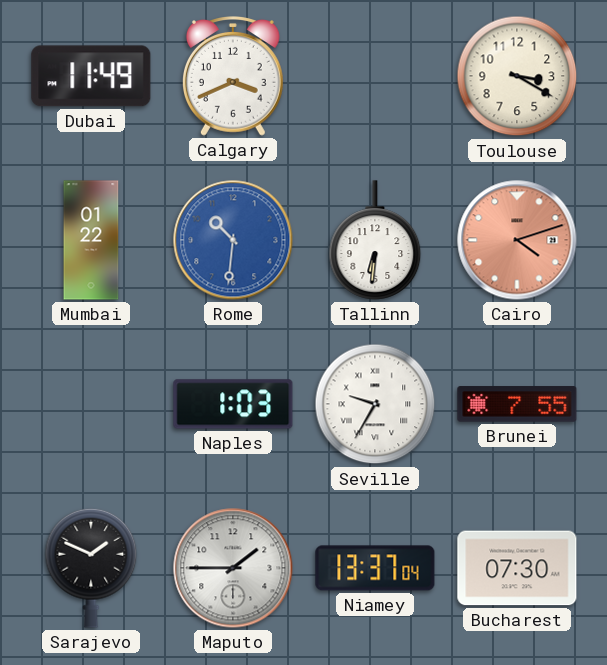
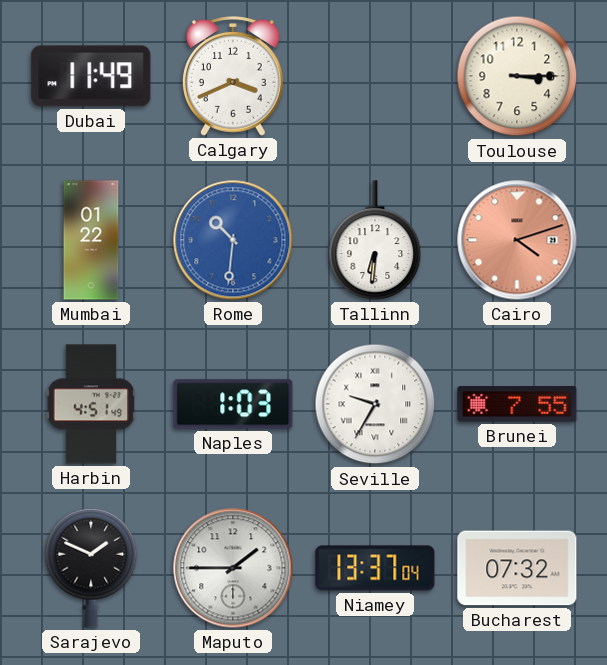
Toulouse: 3:20 -> 3:15
Harbin: none -> 4:51
Bucharest: 07:30 -> 07:32
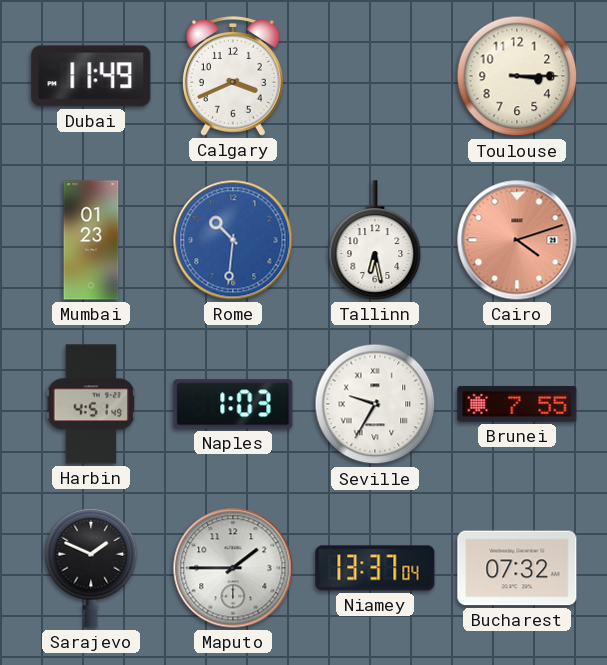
Mumbai: 01:22 -> 01:23
Tallinn: 6:31 -> 6:28
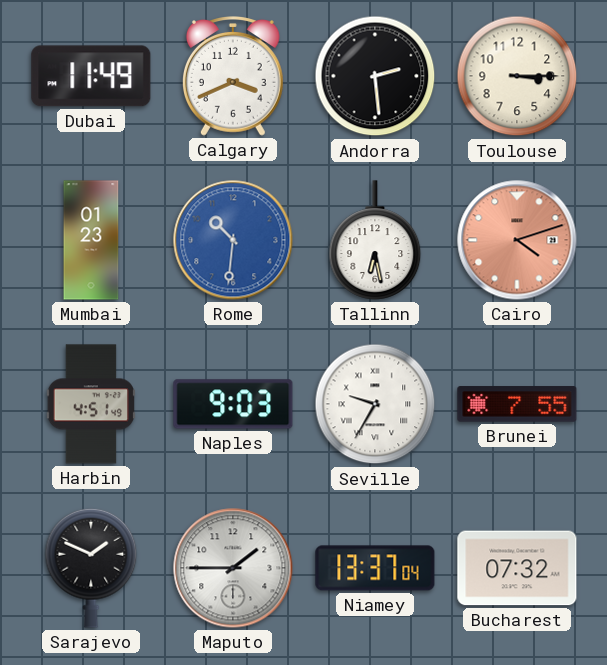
Andorra: none -> 2:29
Naples: 1:03 -> 9:03
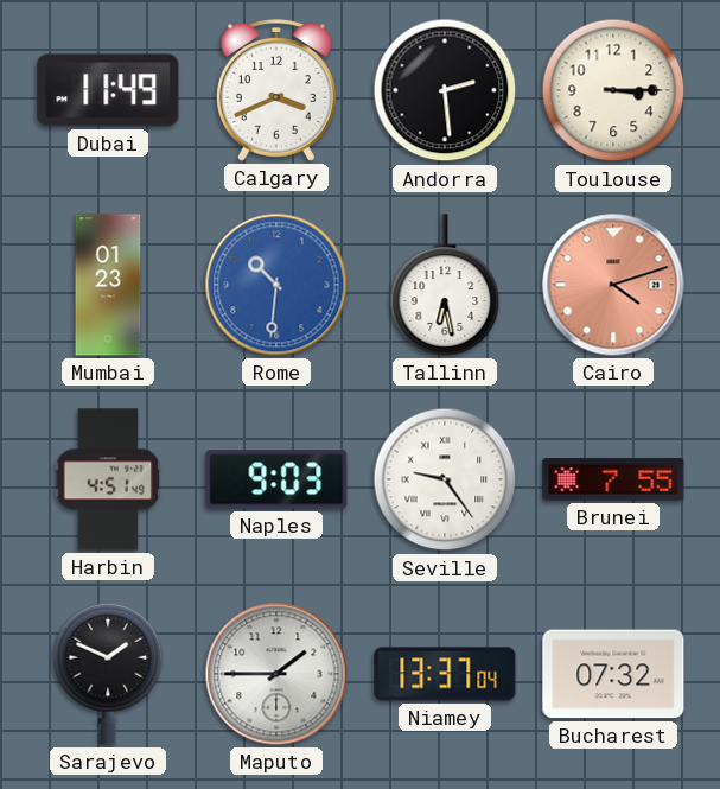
Seville: 9:35 -> 9:24
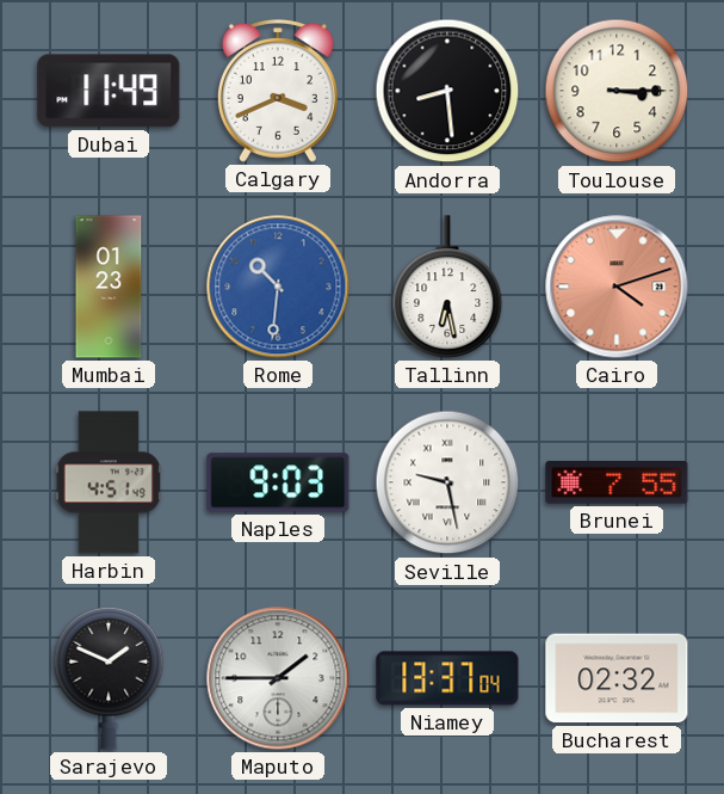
Andorra: 2:29 -> 8:29
Seville: 9:24 -> 9:28
Bucharest: 07:32 -> 02:32
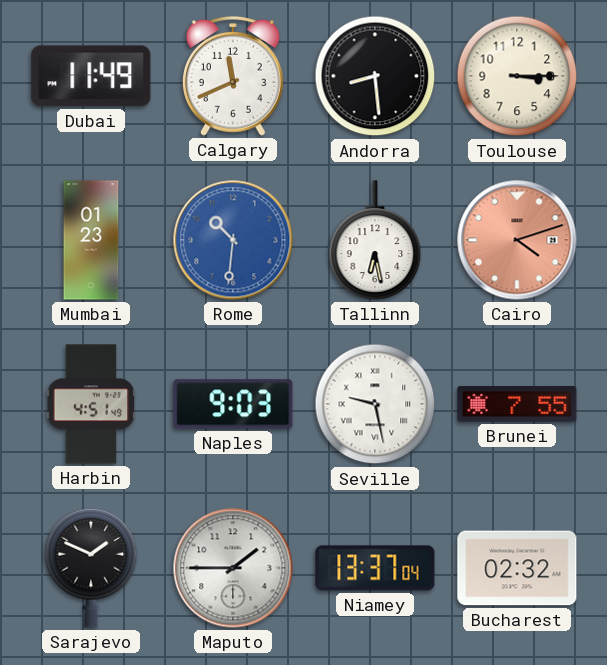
Calgary: 3:41 -> 11:41
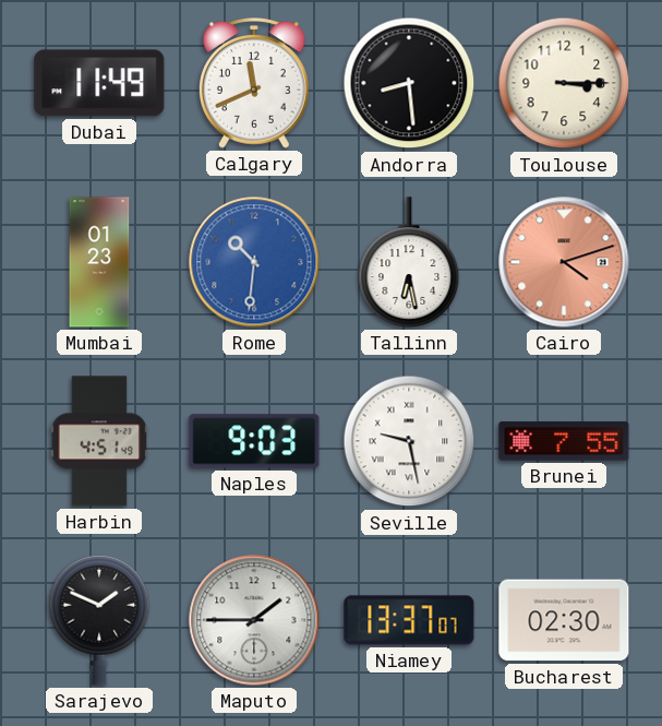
Niamey: 13:37:04 -> 13:37:07
Bucharest: 02:32 -> 02:30
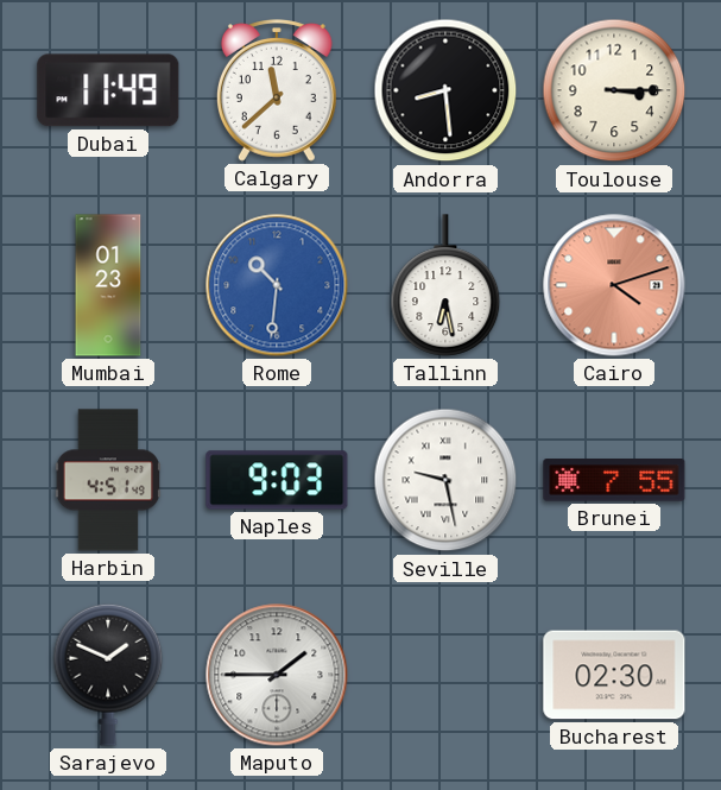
Calgary: 11:41 -> 11:38
Niamey: 13:37 -> none
